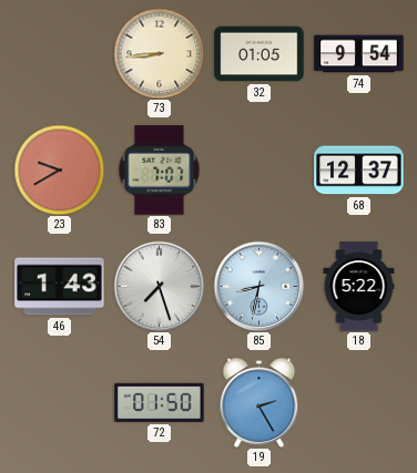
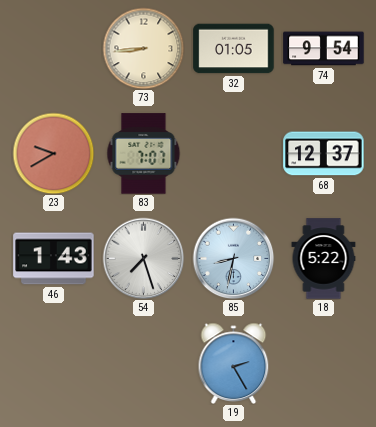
72: 01:50 -> none
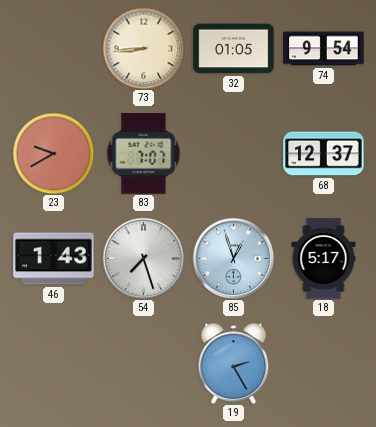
85: 8:32 -> 12:57
18: 5:22 -> 5:17
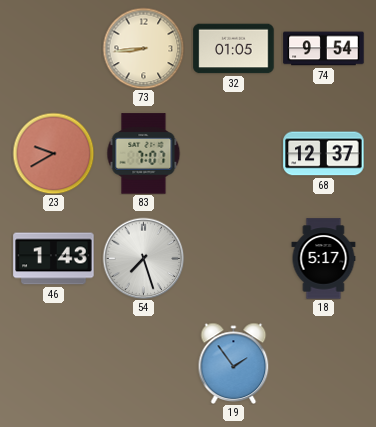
85: 12:57 -> none
19: 2:25 -> 1:54
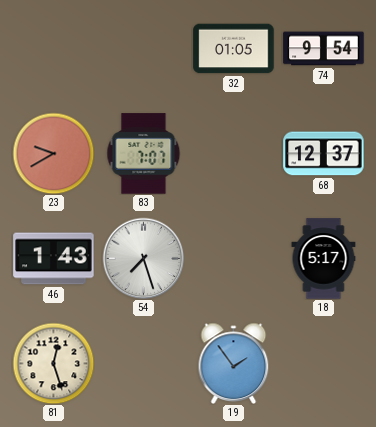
73: 8:44 -> none
81: none -> 12:27
